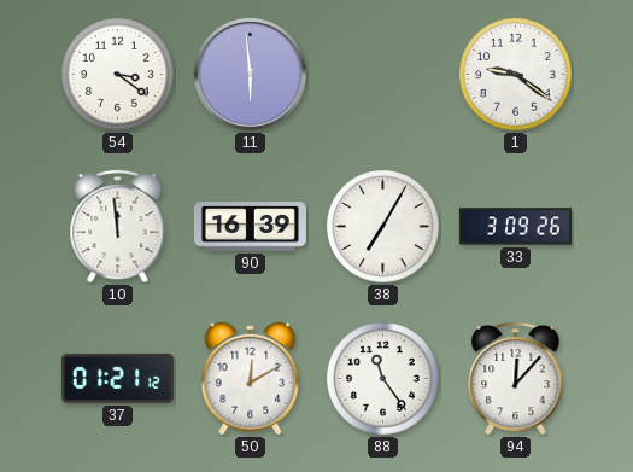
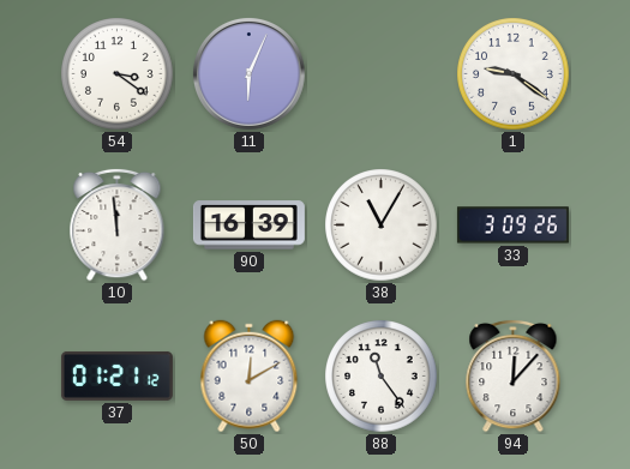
11: 5:59 -> 6:04
38: 7:05 -> 11:05
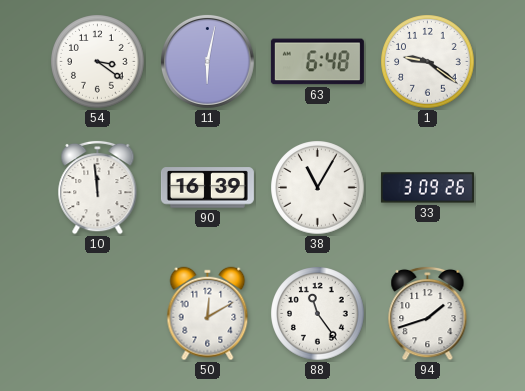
11: 6:04 -> 6:02
63: none -> 6:48
37: 01:21 -> none
94: 12:07 -> 1:42
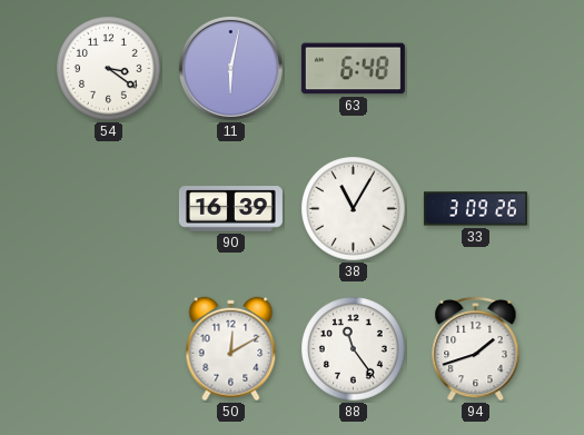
1: 9:21 -> none
10: 11:59 -> none
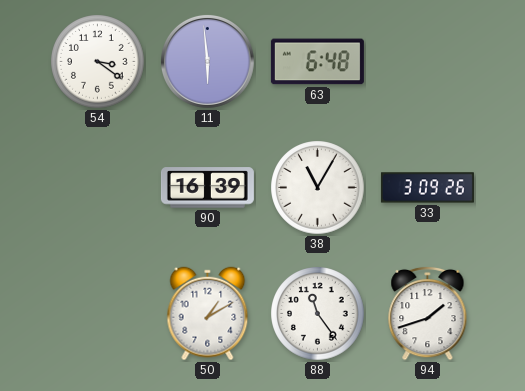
11: 6:02 -> 5:59
50: 12:10 -> 1:10
